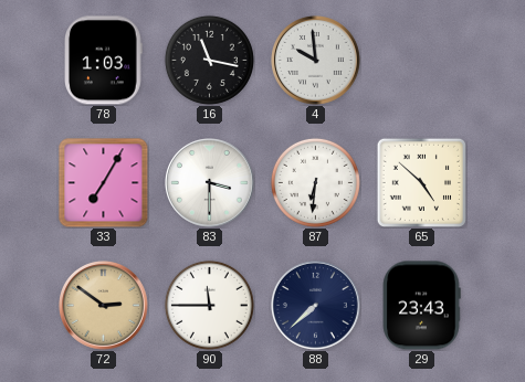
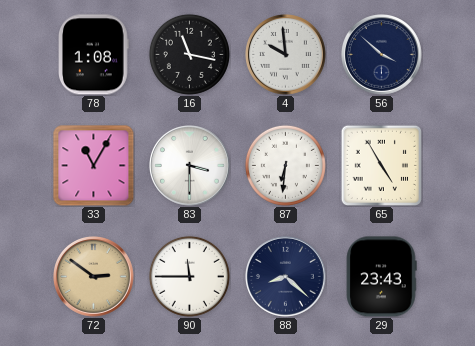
78: 1:03 -> 1:08
56: none -> 3:52
33: 7:05 -> 11:05
65: 4:52 -> 4:55
88: 7:38 -> 8:22
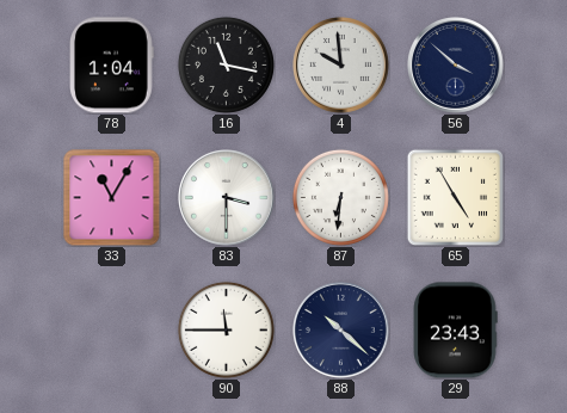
78: 1:08 -> 1:04
72: 2:51 -> none
88: 8:22 -> 10:22
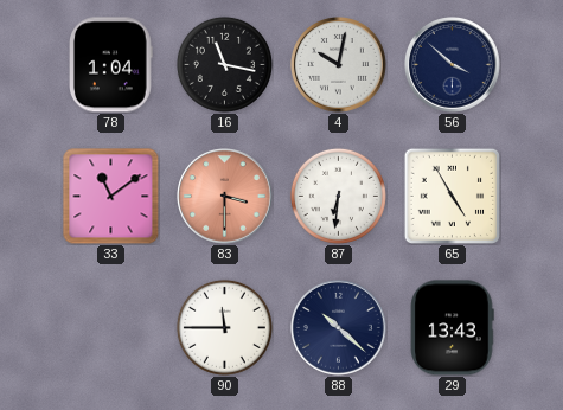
4: 9:59 -> 10:02
33: 11:05 -> 11:09
83 dial: white -> salmon
29: 23:43 -> 13:43
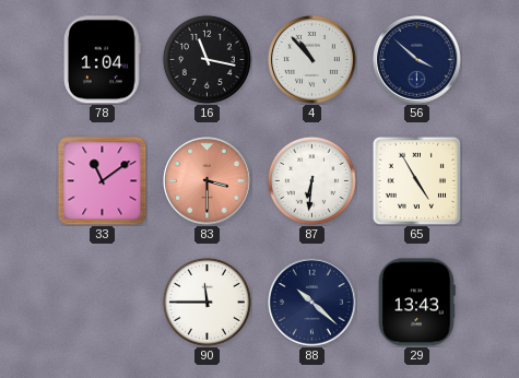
4: 10:02 -> 10:53
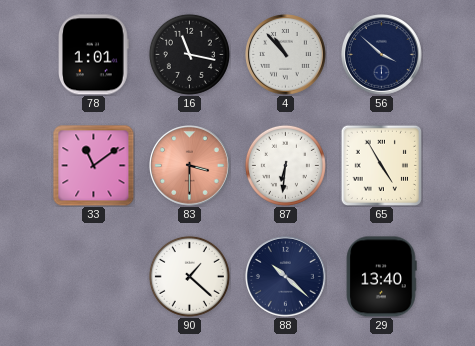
78: 1:04 -> 1:01
90: 11:45 -> 1:22
29: 13:43 -> 13:40
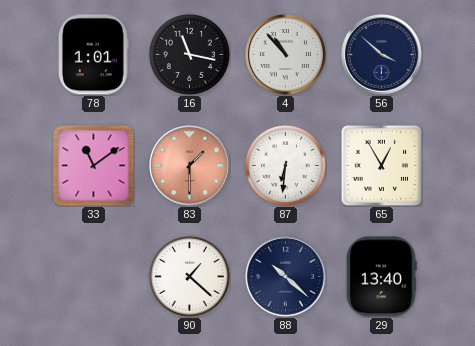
83: 3:30 -> 1:30
65: 4:55 -> 12:55
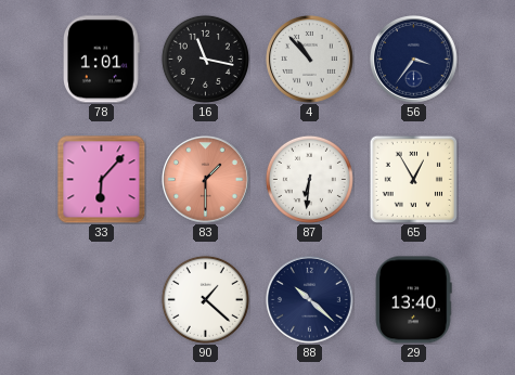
56: 3:52 -> 3:36
33: 11:09 -> 6:07
